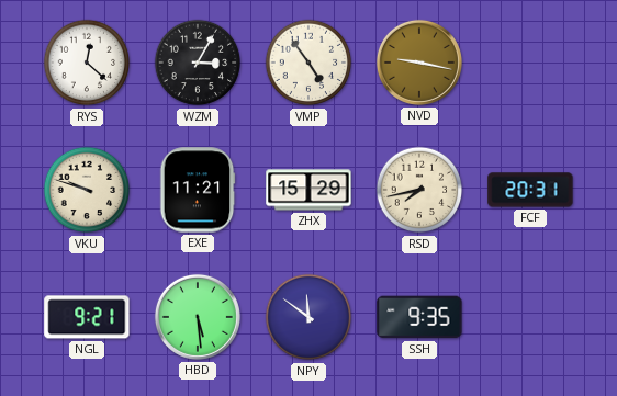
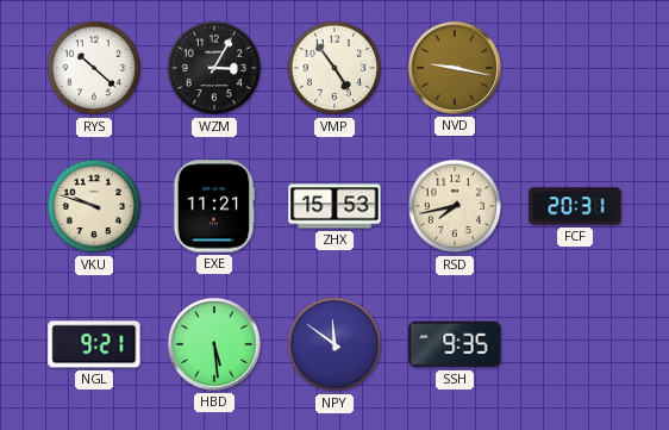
RYS: 12:22 -> 10:22
ZHX: 15:29 -> 15:53
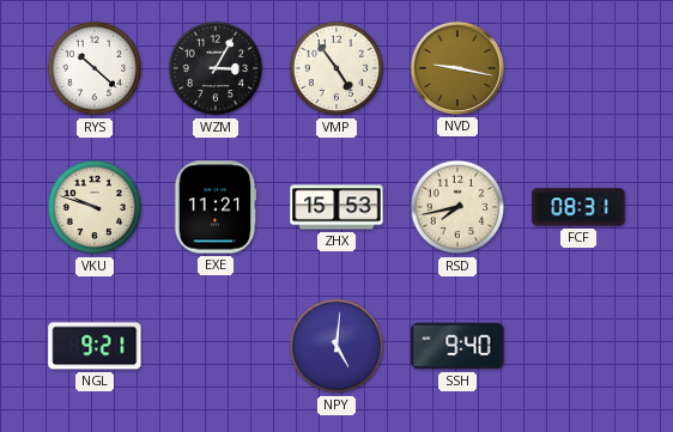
FCF: 20:31 -> 08:31
HBD: 5:29 -> none
NPY: 11:51 -> 5:01
SSH: 9:35 -> 9:40
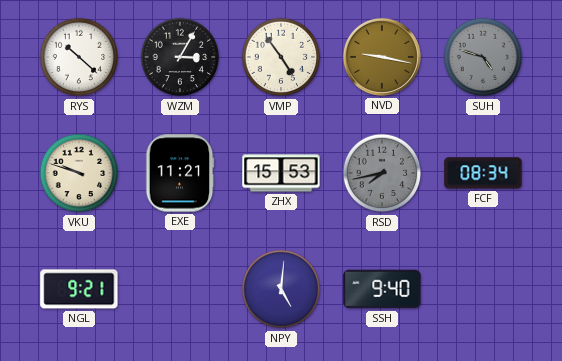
SUH: none -> 4:48
RSD dial: cream -> grey
FCF: 08:31 -> 08:34
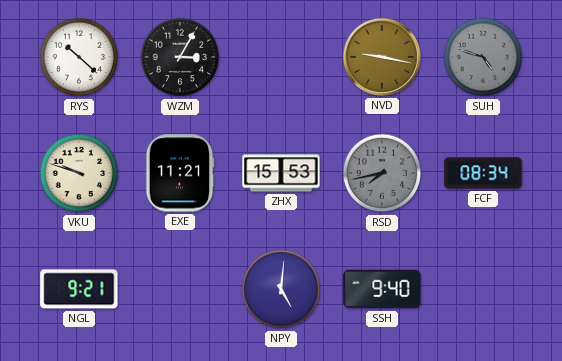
VMP: 4:54 -> none
